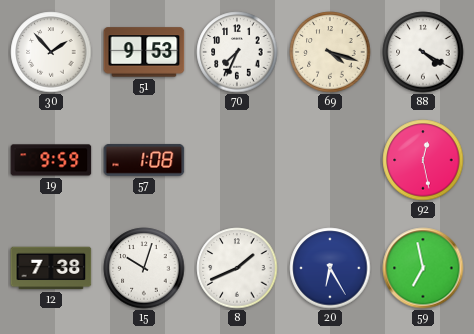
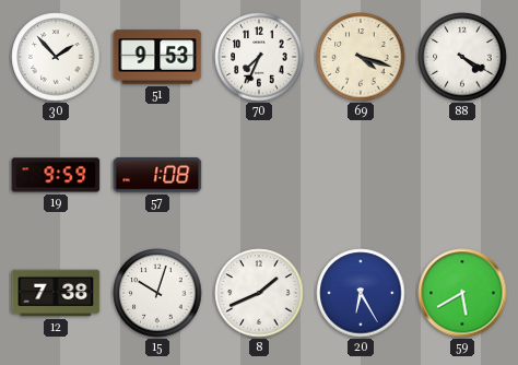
92: 12:28 -> none
59: 6:58 -> 5:40
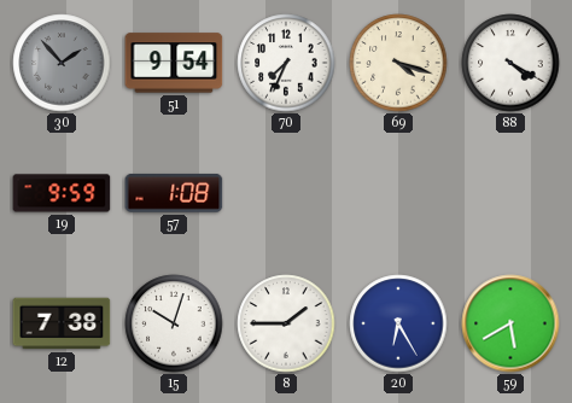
30 dial: white -> grey
51: 9:53 -> 9:54
8: 1:41 -> 1:45
